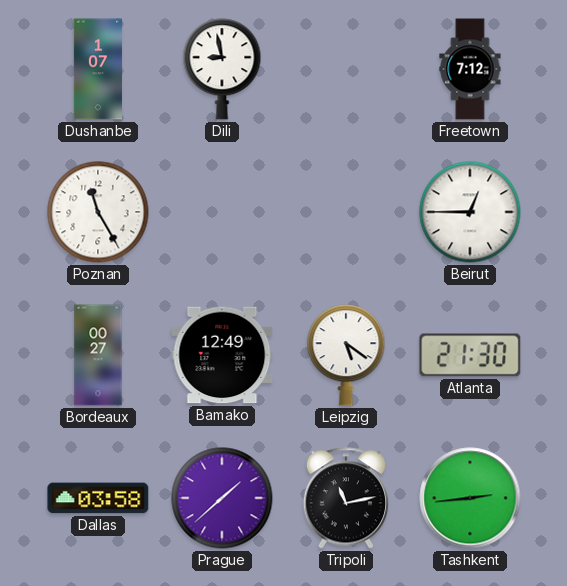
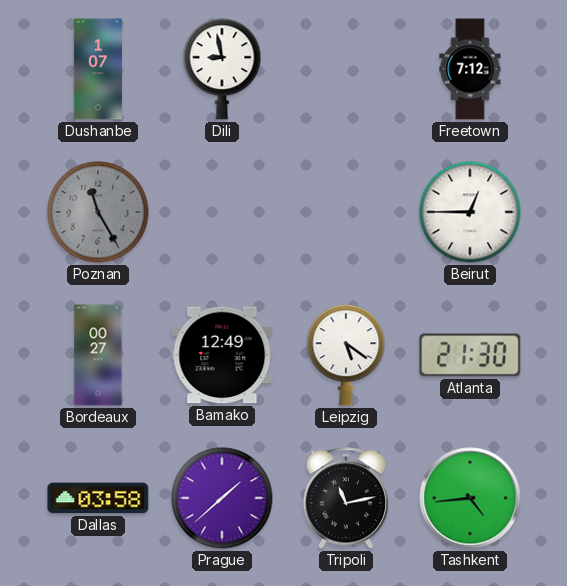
Poznan dial: white -> grey
Tashkent: 2:44 -> 4:44
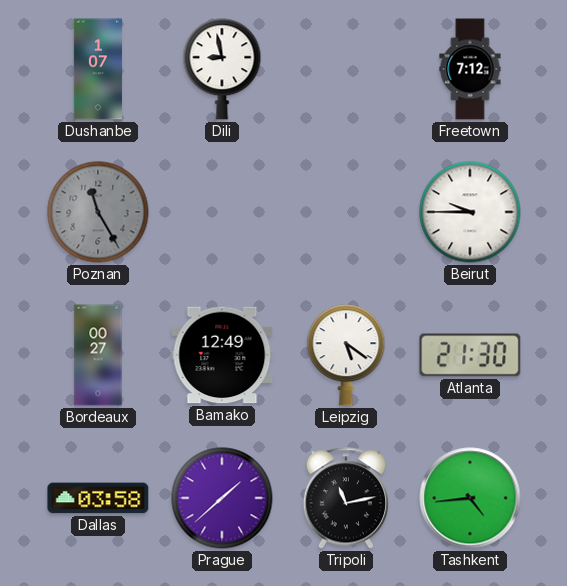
Beirut: 12:45 -> 9:45
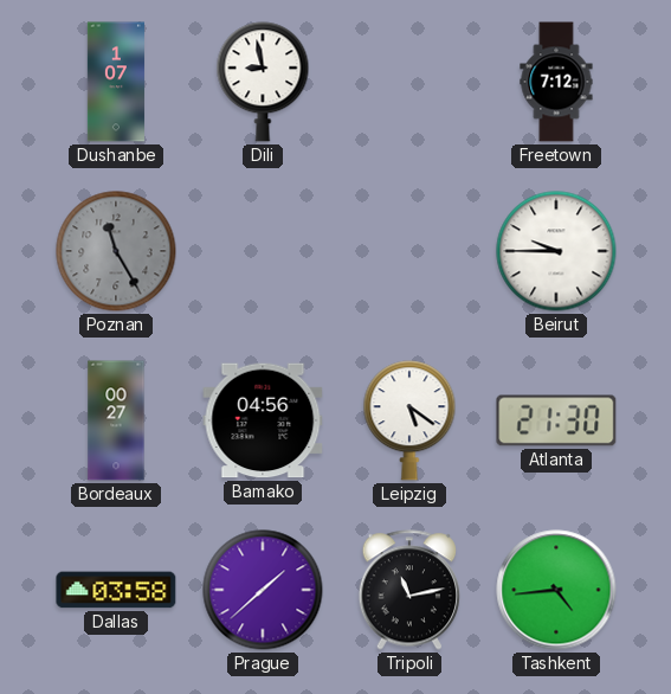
Bamako: 12:49 -> 04:56
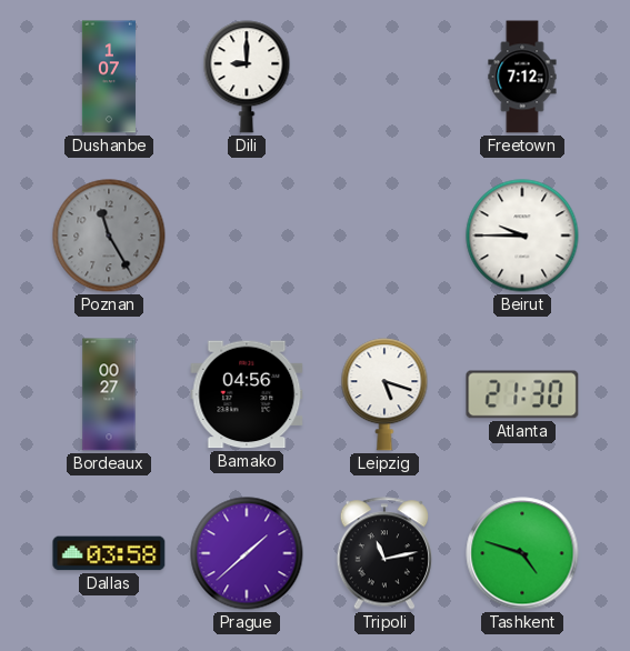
Dili: 8:58 -> 9:00
Leipzig: 5:21 -> 5:18
Tashkent: 4:44 -> 4:48
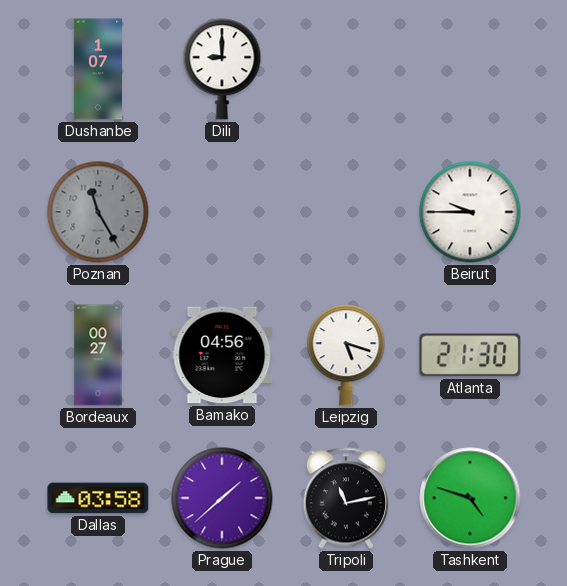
Freetown: 7:12 -> none
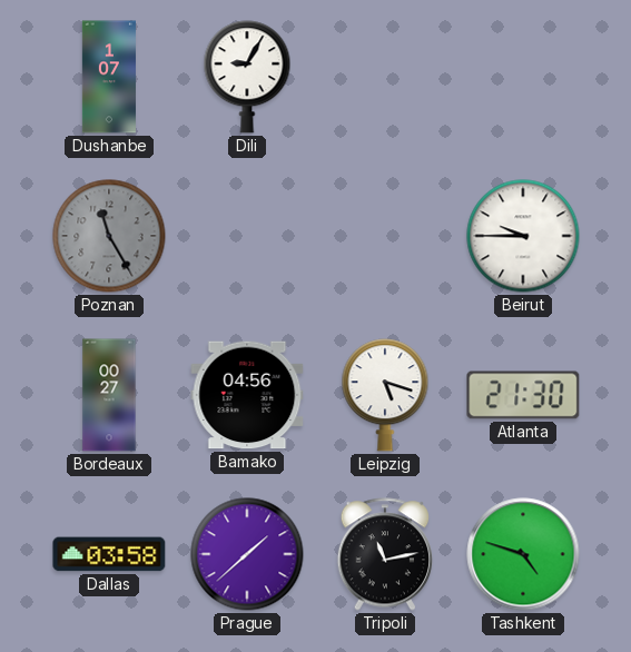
Dili: 9:00 -> 9:05
